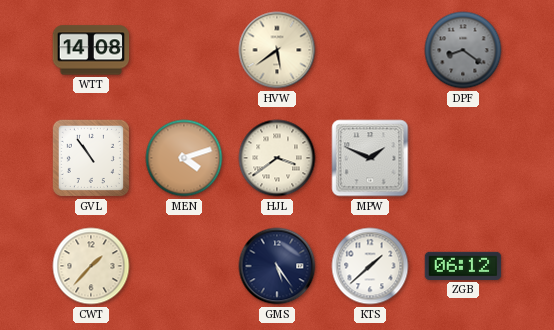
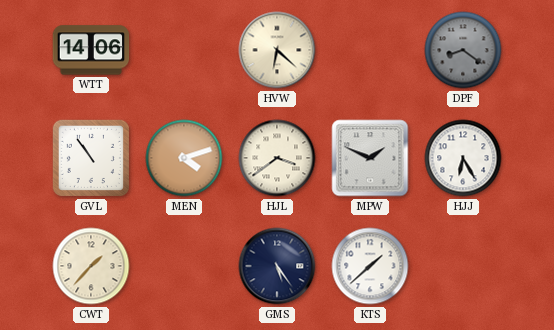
WTT: 14:08 -> 14:06
HVW: 5:39 -> 6:22
HJJ: none -> 6:25
ZGB: 06:12 -> none
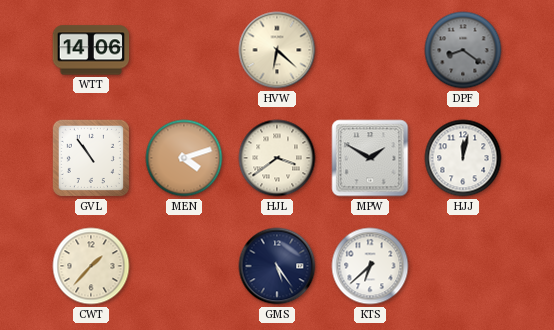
MPW: 1:49 -> 1:50
HJJ: 6:25 -> 12:02
KTS: 1:38 -> 6:38
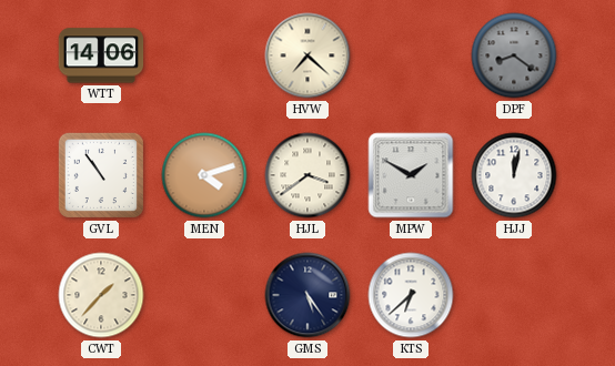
HVW: 6:22 -> 7:22
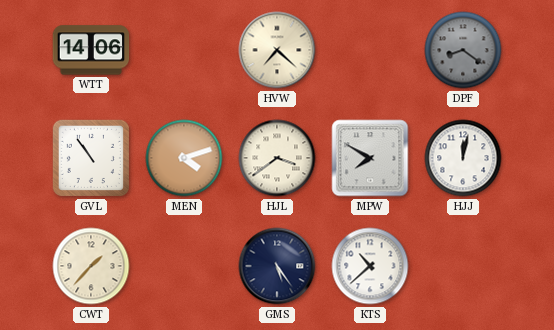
MPW: 1:50 -> 7:50
KTS: 6:38 -> 10:38
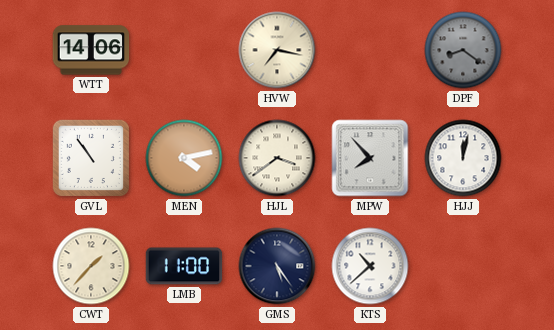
HVW: 7:22 -> 7:17
MEN: 4:12 -> 4:13
MPW: 7:50 -> 7:53
LMB: none -> 11:00
